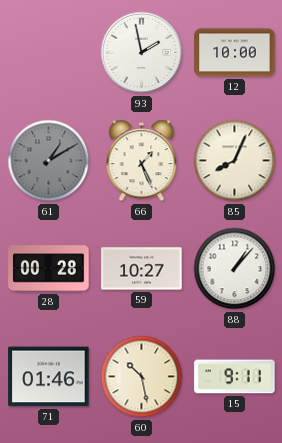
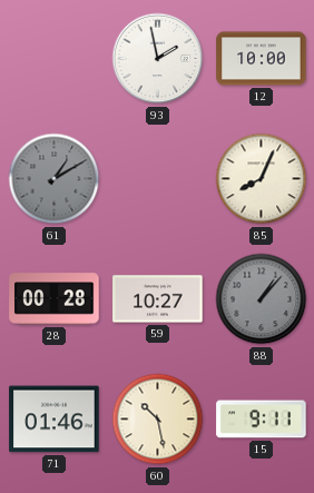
66: 1:26 -> none
88 dial: white -> grey
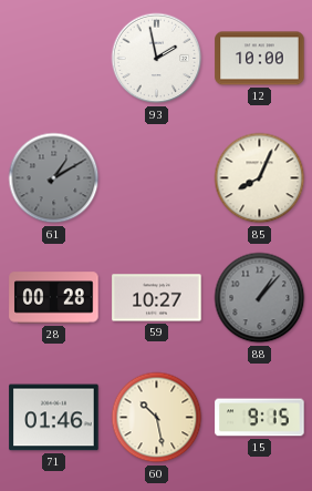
15: 9:11 -> 9:15
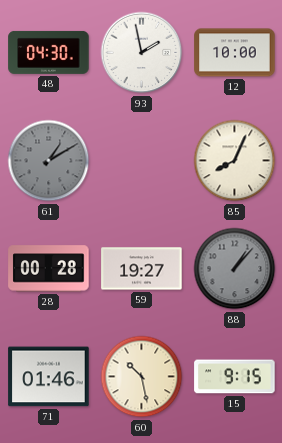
48: none -> 04:30
59: 10:27 -> 19:27
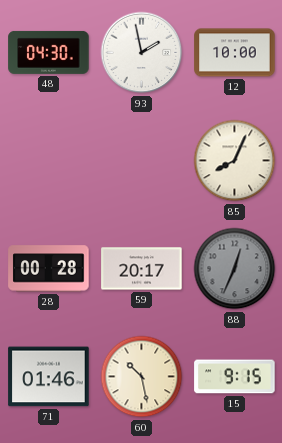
61: 1:10 -> none
59: 19:27 -> 20:17
88: 1:07 -> 12:34
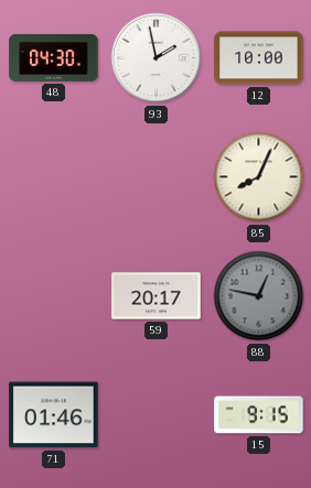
28: 00:28 -> none
88: 12:34 -> 12:47
60: 10:28 -> none
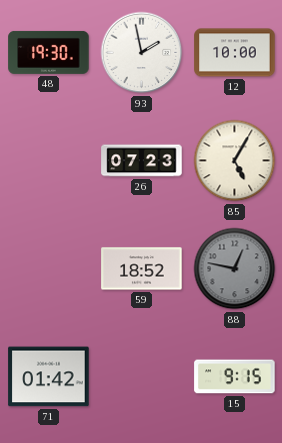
48: 04:30 -> 19:30
26: none -> 07:23
85: 8:04 -> 5:05
59: 20:17 -> 18:52
71: 01:46 -> 01:42
